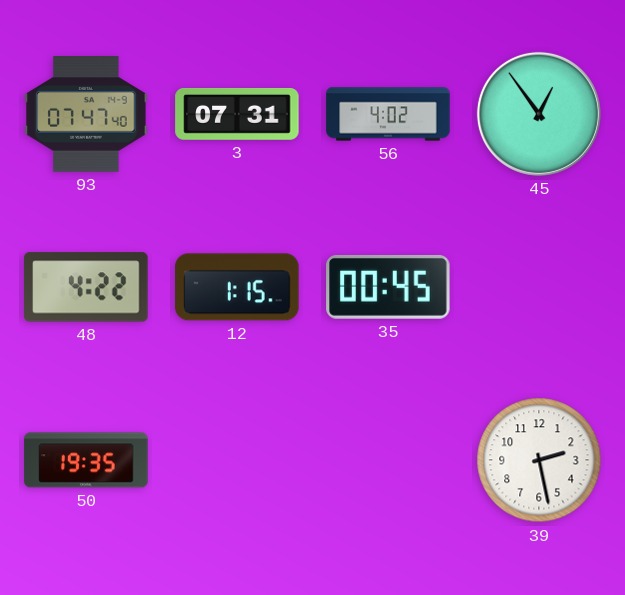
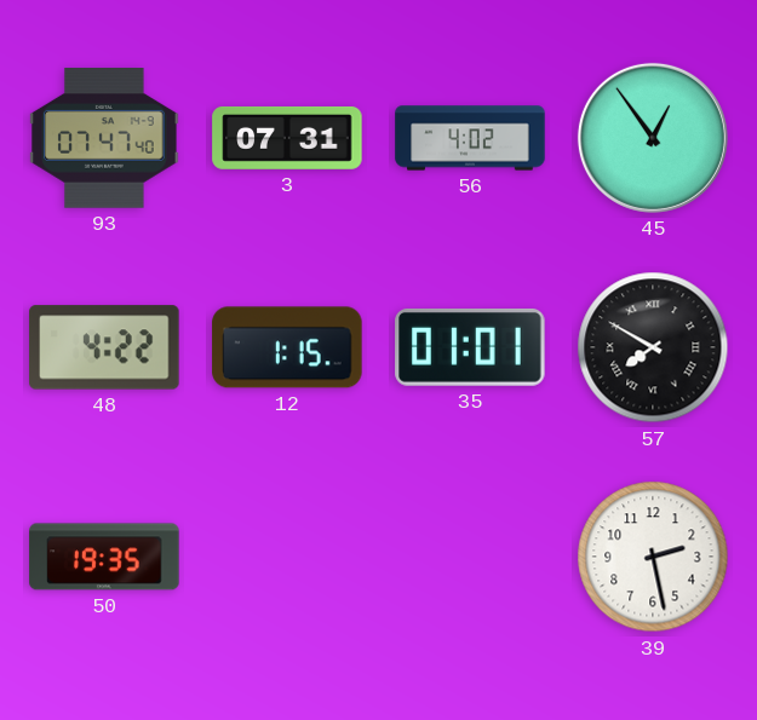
35: 00:45 -> 01:01
57: none -> 7:50
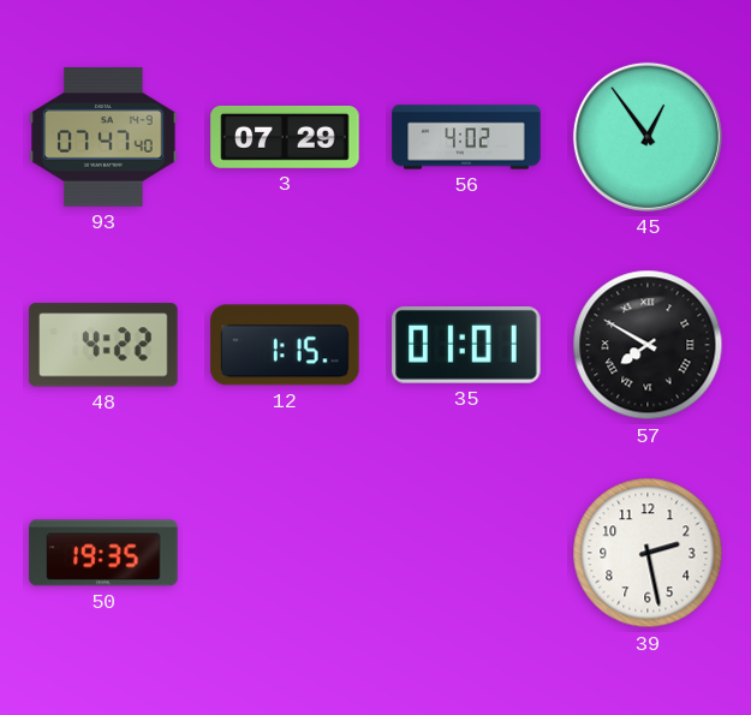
3: 07:31 -> 07:29
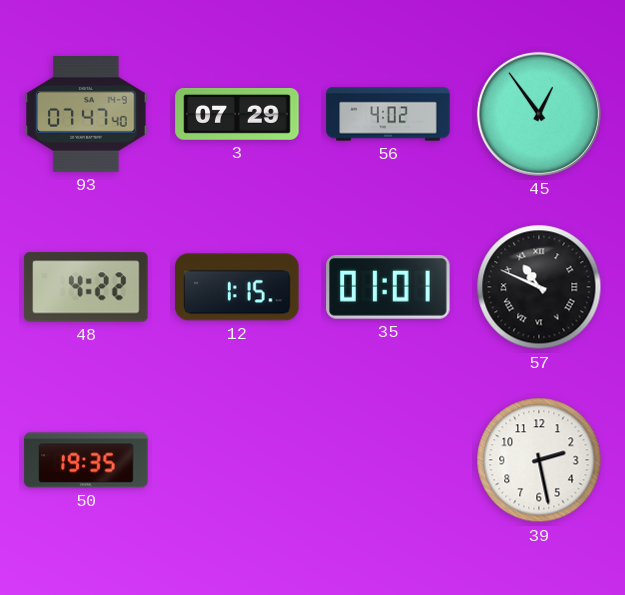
57: 7:50 -> 10:49
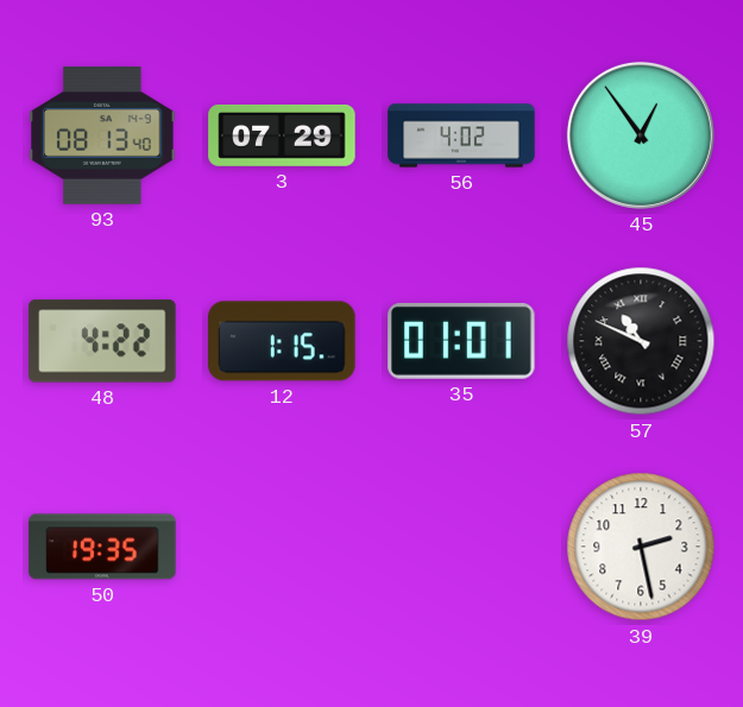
93: 07:47 -> 08:13
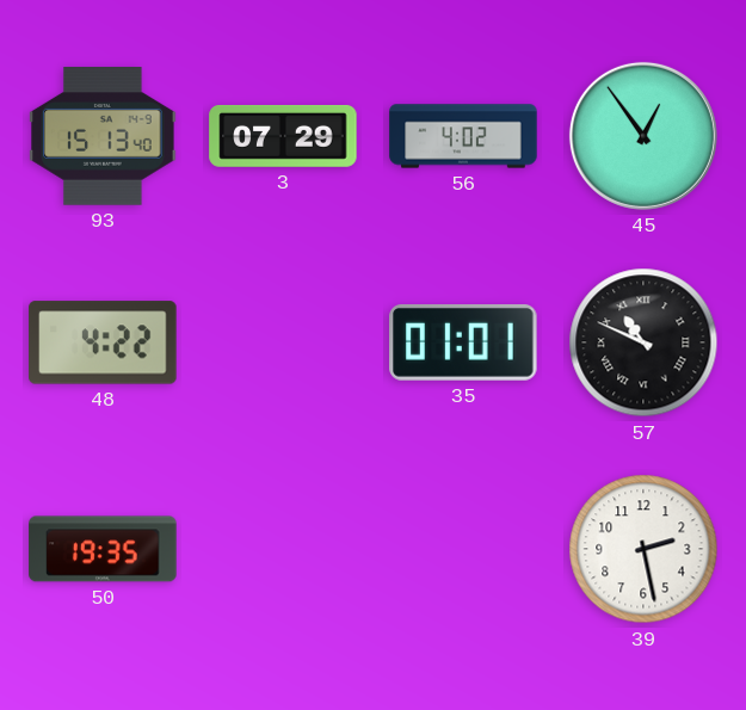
93: 08:13 -> 15:13
12: 1:15 -> none
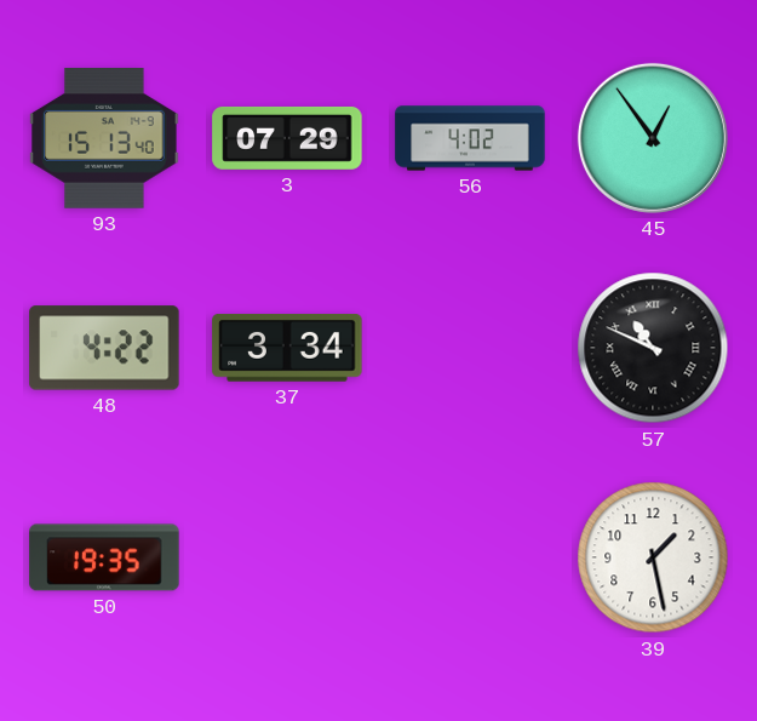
37: none -> 3:34
35: 01:01 -> none
39: 2:28 -> 1:28
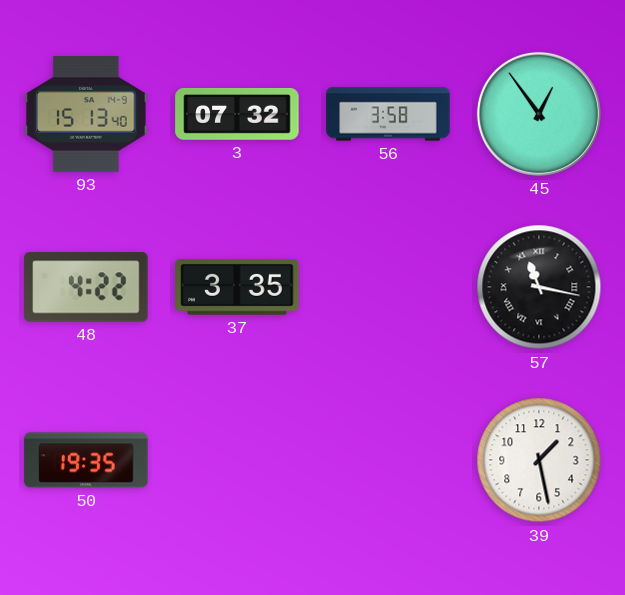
3: 07:29 -> 07:32
56: 4:02 -> 3:58
37: 3:34 -> 3:35
57: 10:49 -> 11:17
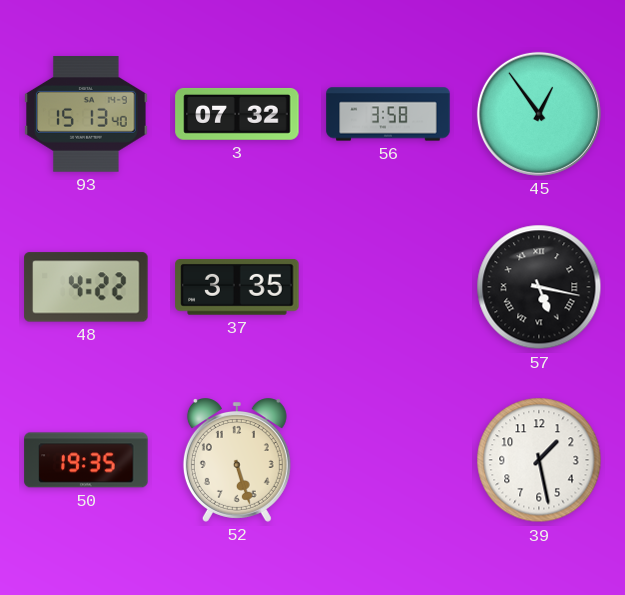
57: 11:17 -> 5:17
52: none -> 5:27
